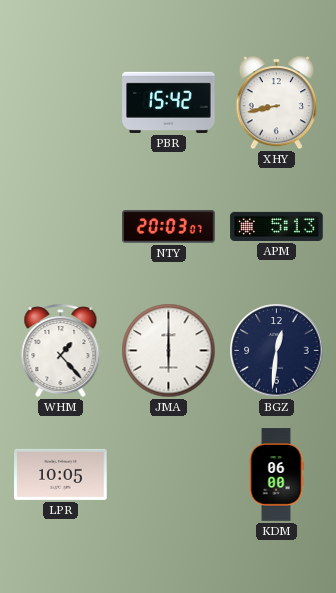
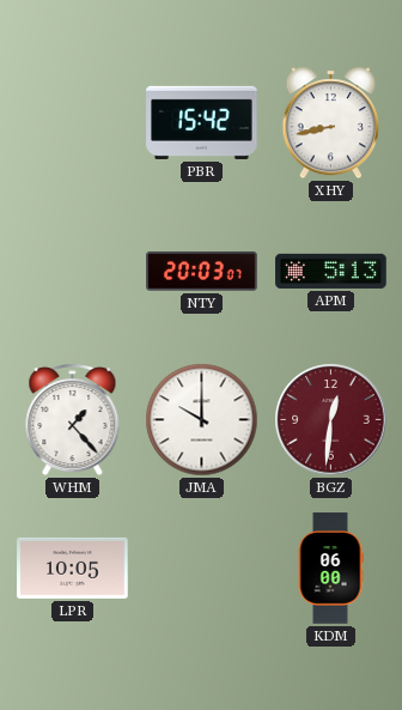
JMA: 6:00 -> 10:00
BGZ dial: navy -> burgundy
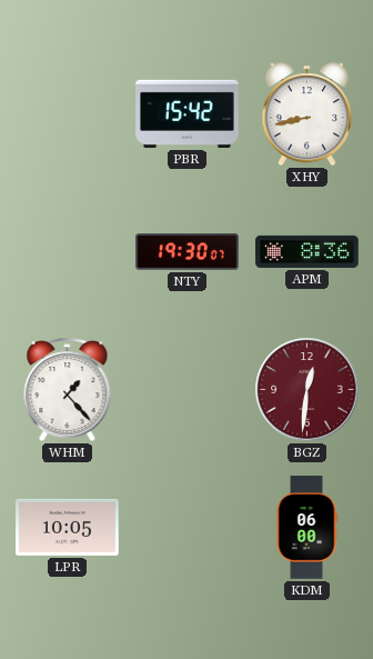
NTY: 20:03 -> 19:30
APM: 5:13 -> 8:36
JMA: 10:00 -> none
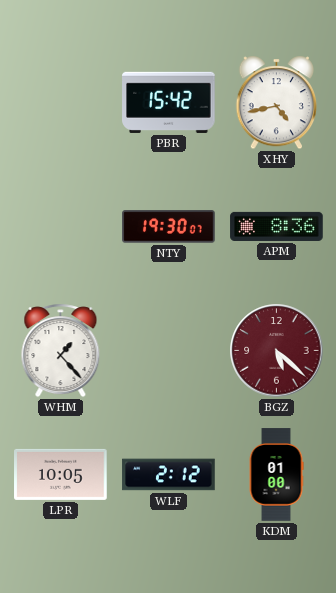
XHY: 8:43 -> 4:43
BGZ: 12:31 -> 5:22
WLF: none -> 2:12
KDM: 06:00 -> 01:00
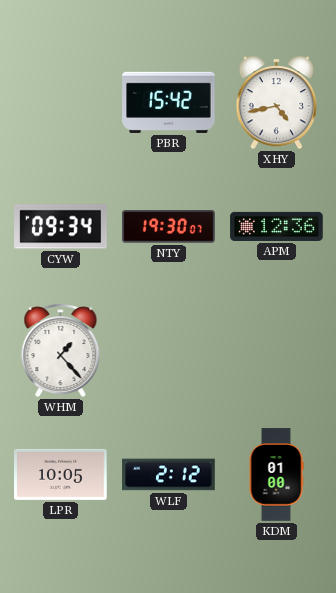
CYW: none -> 09:34
APM: 8:36 -> 12:36
BGZ: 5:22 -> none
